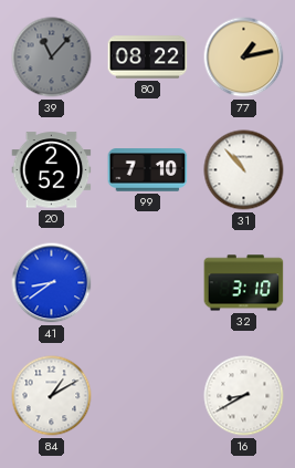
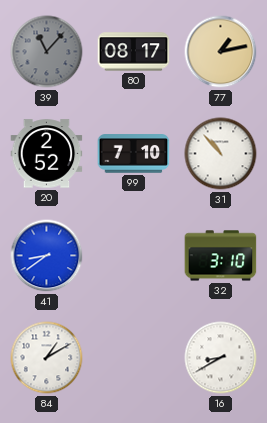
80: 08:22 -> 08:17
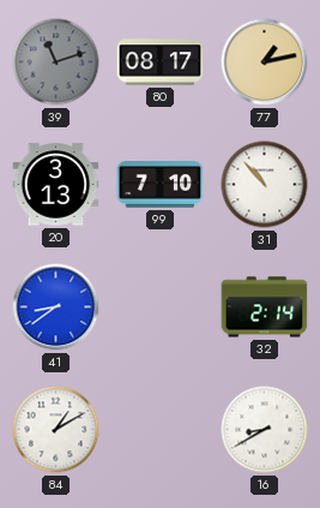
39: 11:07 -> 11:12
20: 2:52 -> 3:13
32: 3:10 -> 2:14
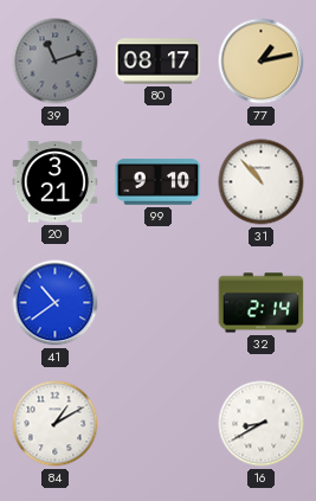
20: 3:13 -> 3:21
99: 7:10 -> 9:10
41: 8:39 -> 10:39
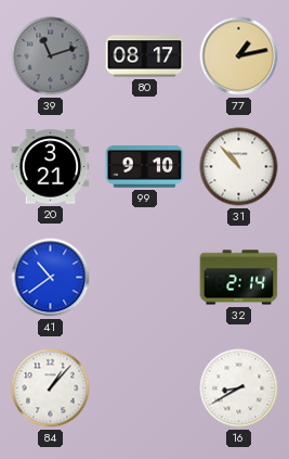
84: 1:10 -> 1:07
